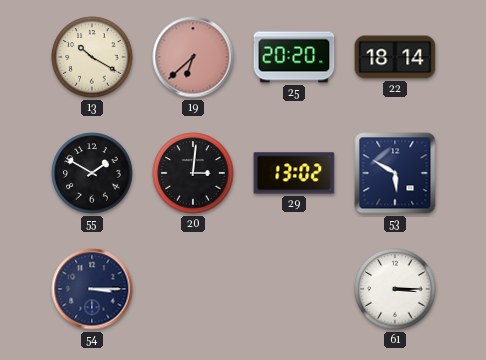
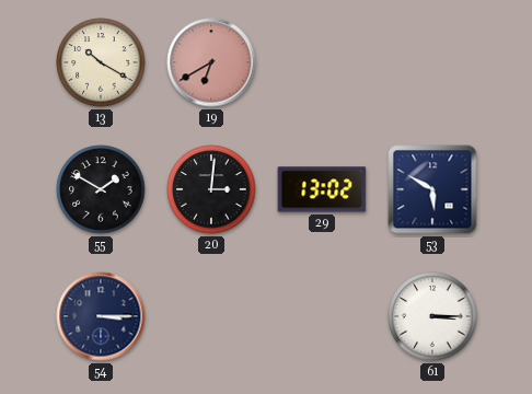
19: 6:38 -> 6:40
25: 20:20 -> none
22: 18:14 -> none
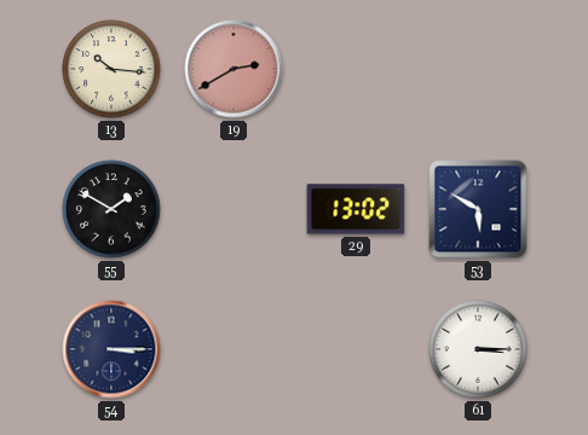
13: 10:20 -> 10:16
19: 6:40 -> 2:40
20: 3:01 -> none
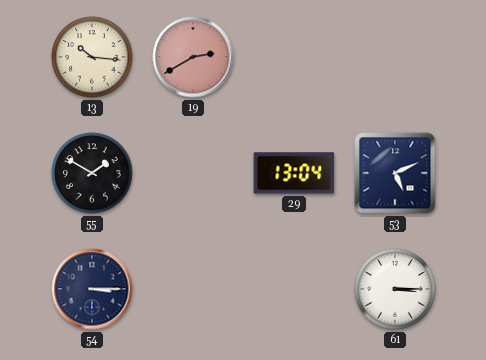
29: 13:02 -> 13:04
53: 5:50 -> 5:11
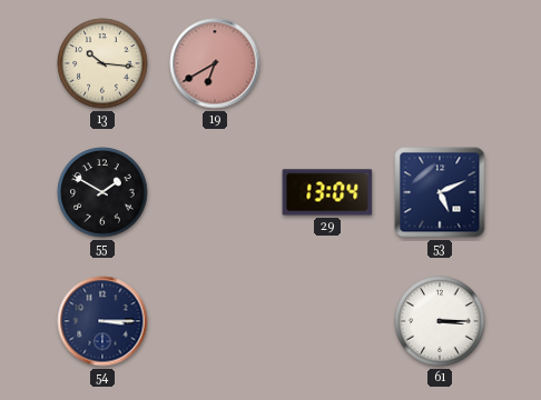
19: 2:40 -> 6:40
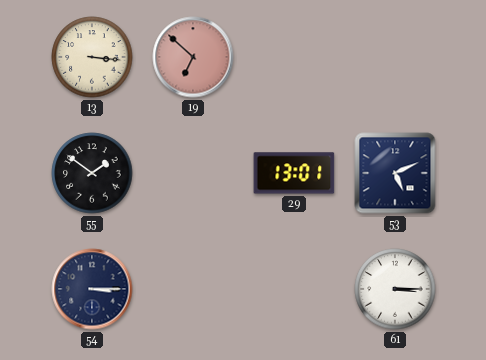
13: 10:16 -> 3:16
19: 6:40 -> 6:52
55: 1:50 -> 1:51
29: 13:04 -> 13:01
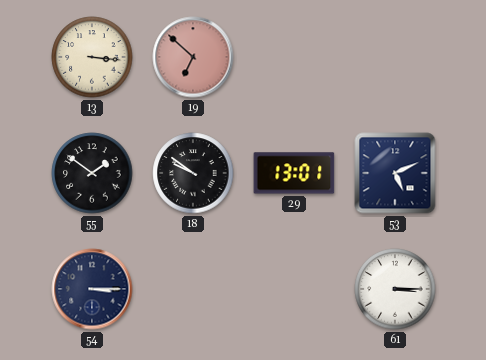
18: none -> 9:51
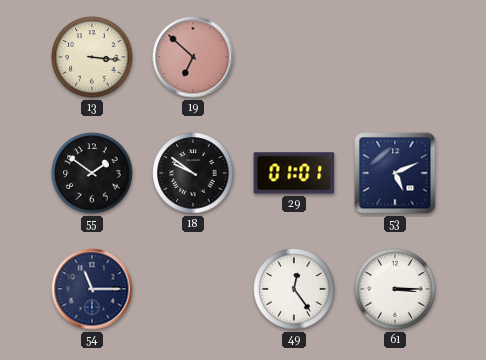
29: 13:01 -> 01:01
54: 3:15 -> 11:15
49: none -> 12:24
